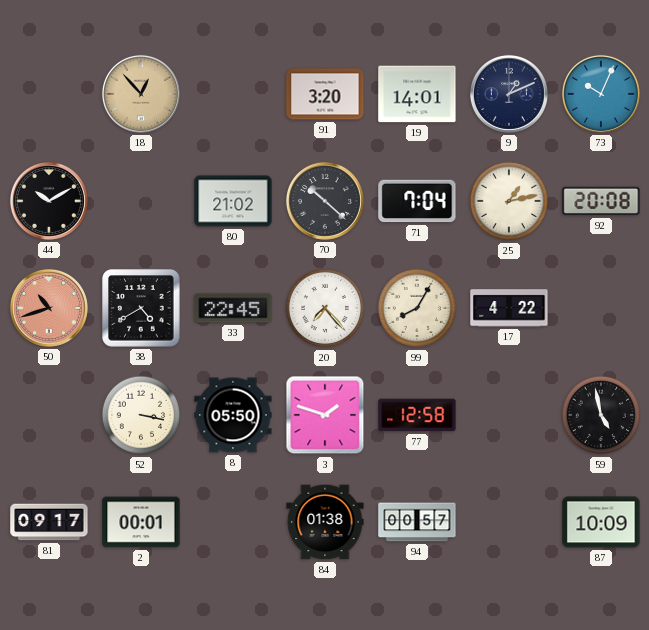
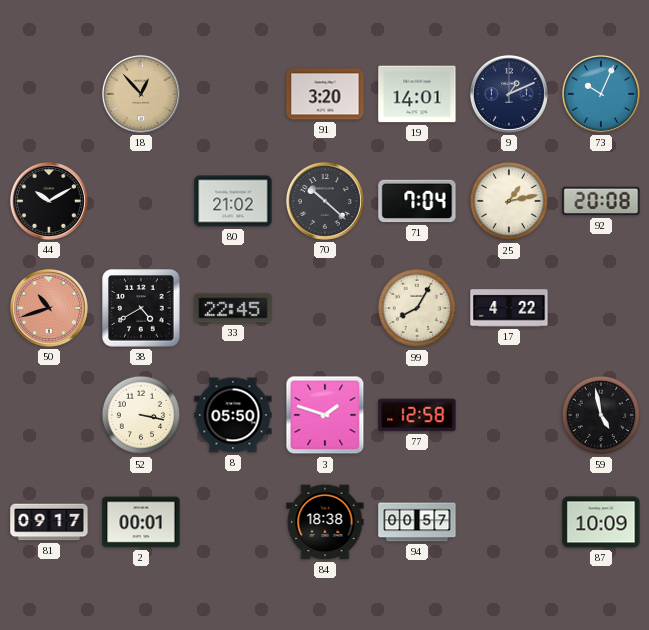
20: 7:23 -> none
84: 01:38 -> 18:38
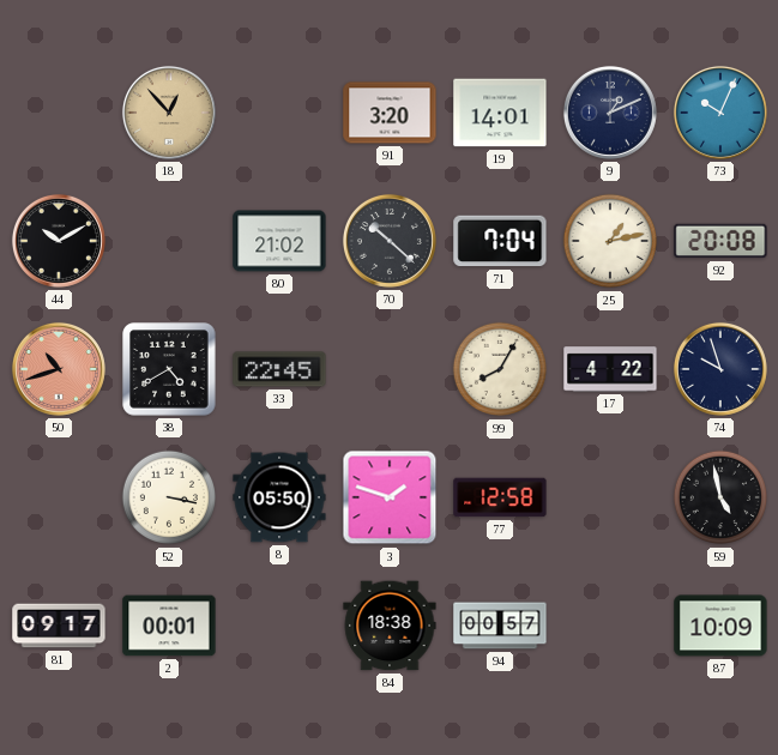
74: none -> 9:57
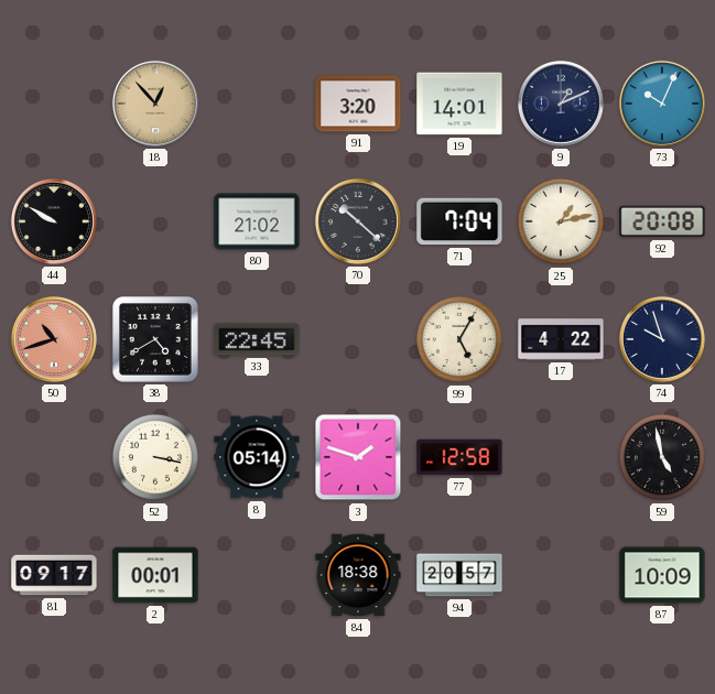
44: 10:10 -> 9:50
99: 8:05 -> 5:05
8: 05:50 -> 05:14
94: 00:57 -> 20:57
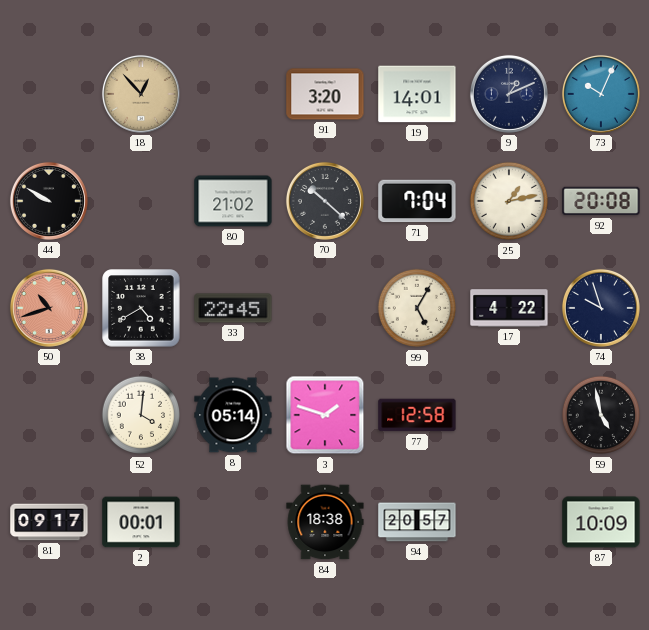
52: 3:17 -> 4:01
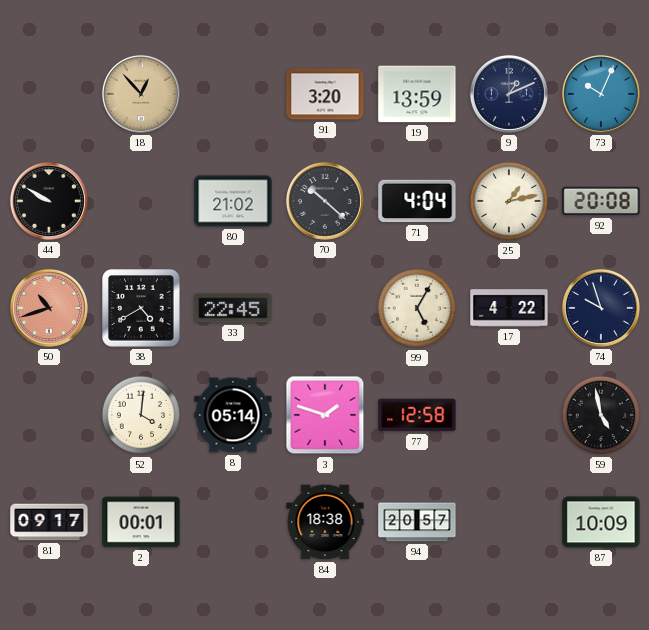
19: 14:01 -> 13:59
71: 7:04 -> 4:04
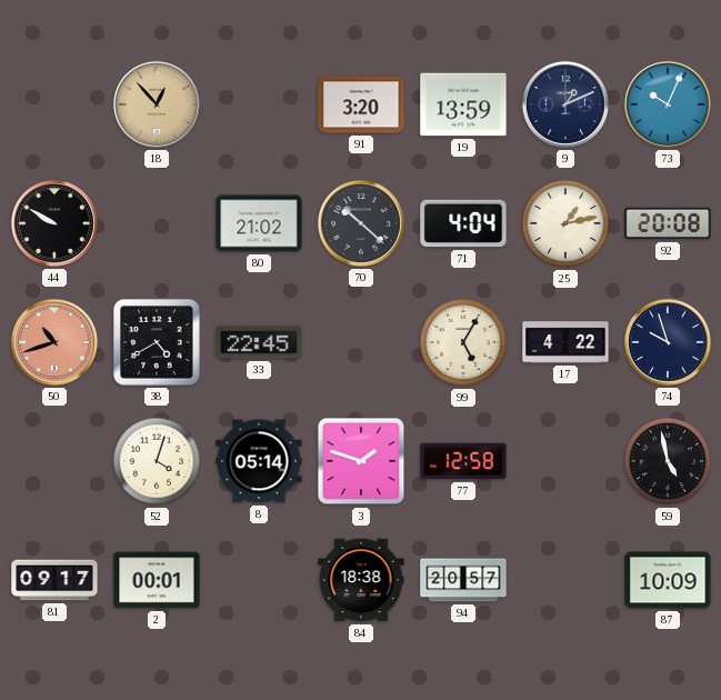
52: 4:01 -> 4:03
